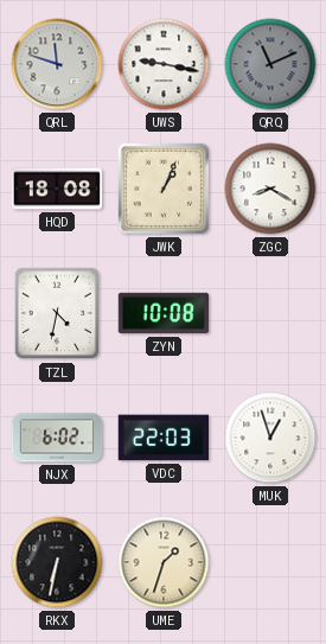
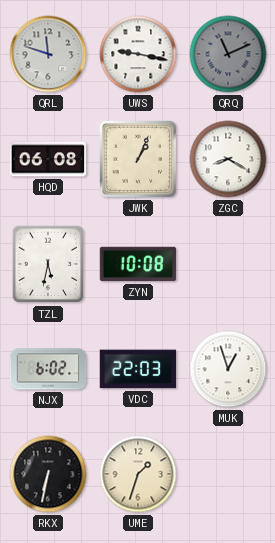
HQD: 18:08 -> 06:08
TZL: 4:32 -> 5:32
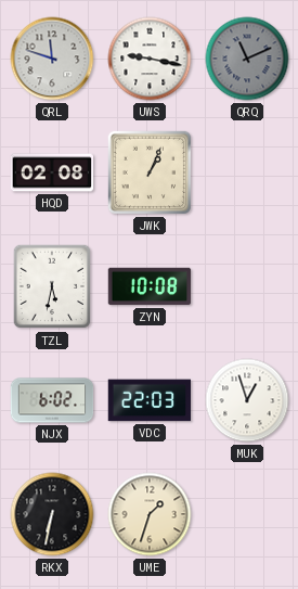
HQD: 06:08 -> 02:08
ZGC: 8:20 -> none
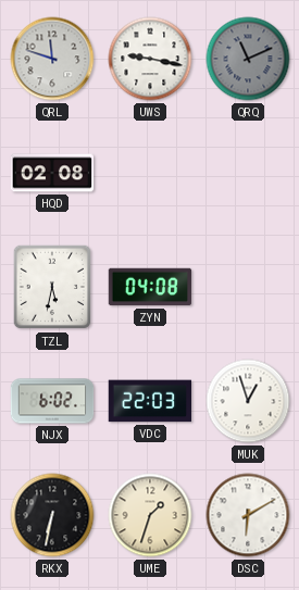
JWK: 1:04 -> none
ZYN: 10:08 -> 04:08
DSC: none -> 6:10
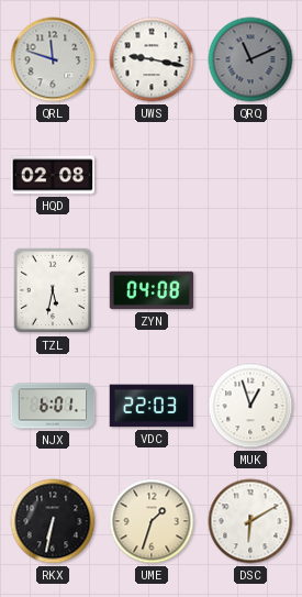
NJX: 6:02 -> 6:01
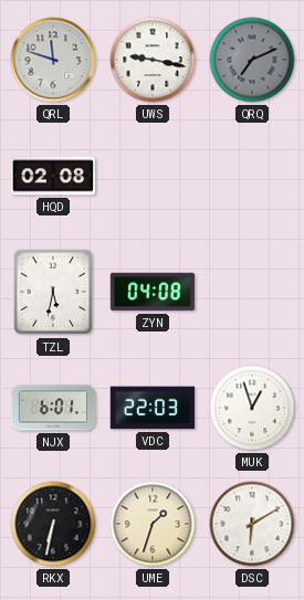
QRQ: 11:11 -> 7:11
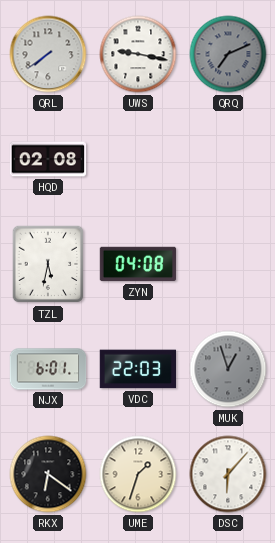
QRL: 11:48 -> 7:39
MUK dial: white -> grey
RKX: 6:32 -> 6:21
DSC: 6:10 -> 6:07
